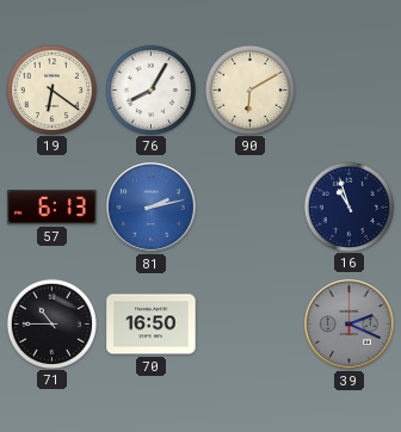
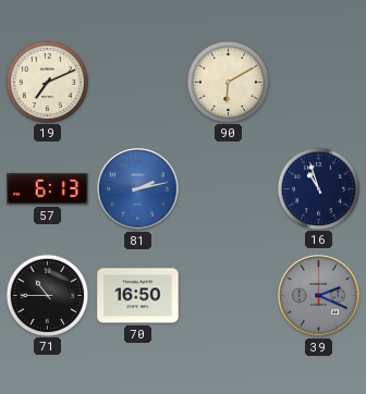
19: 6:21 -> 7:11
76: 8:05 -> none
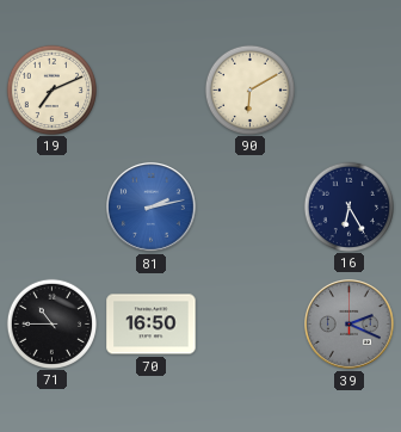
57: 6:13 -> none
16: 10:57 -> 6:25
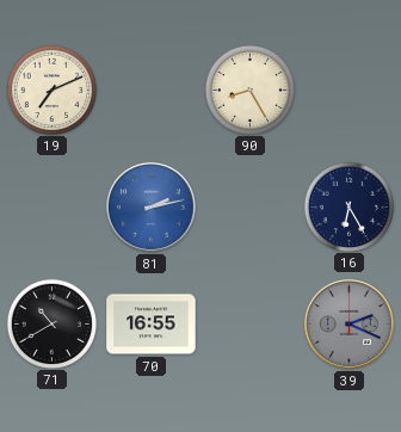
90: 6:10 -> 8:25
71: 10:45 -> 10:40
70: 16:50 -> 16:55
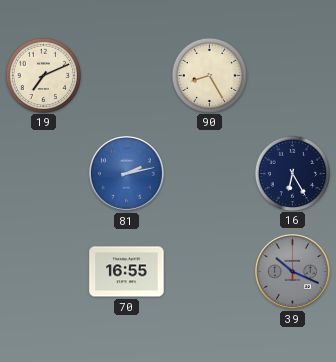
71: 10:40 -> none
39: 2:19 -> 10:19
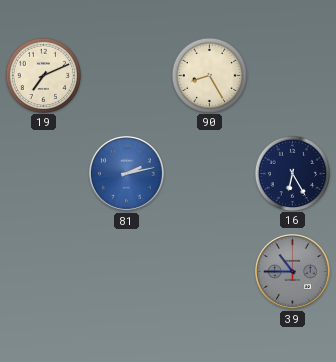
70: 16:55 -> none
39: 10:19 -> 10:45
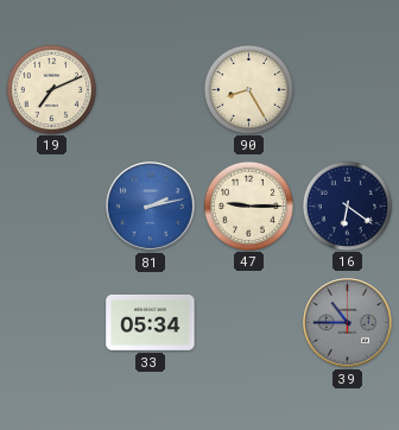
47: none -> 9:15
16: 6:25 -> 6:21
33: none -> 05:34
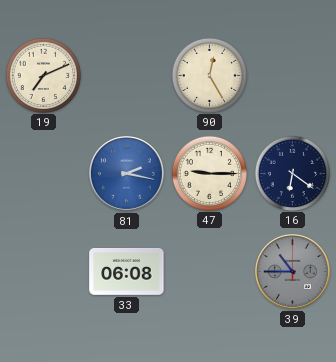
90: 8:25 -> 12:25
81: 2:13 -> 2:17
33: 05:34 -> 06:08
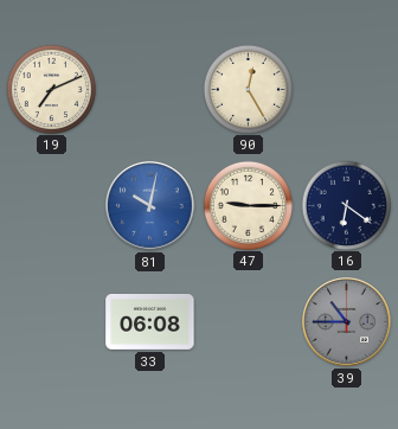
81: 2:17 -> 10:02
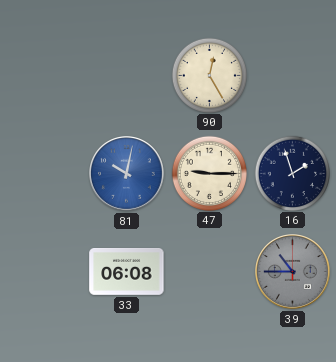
19: 7:11 -> none
16: 6:21 -> 1:57
